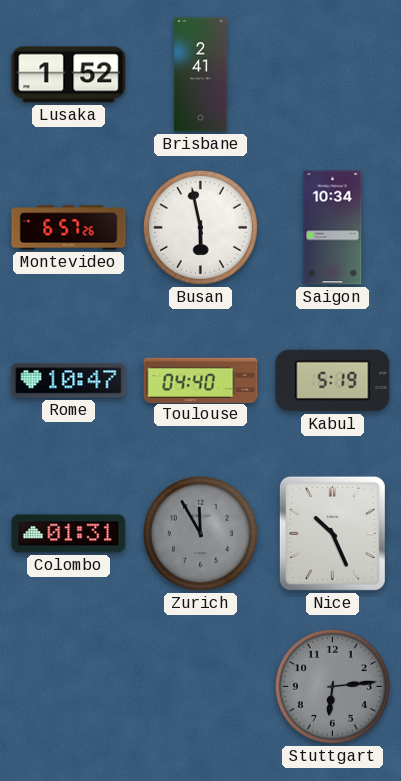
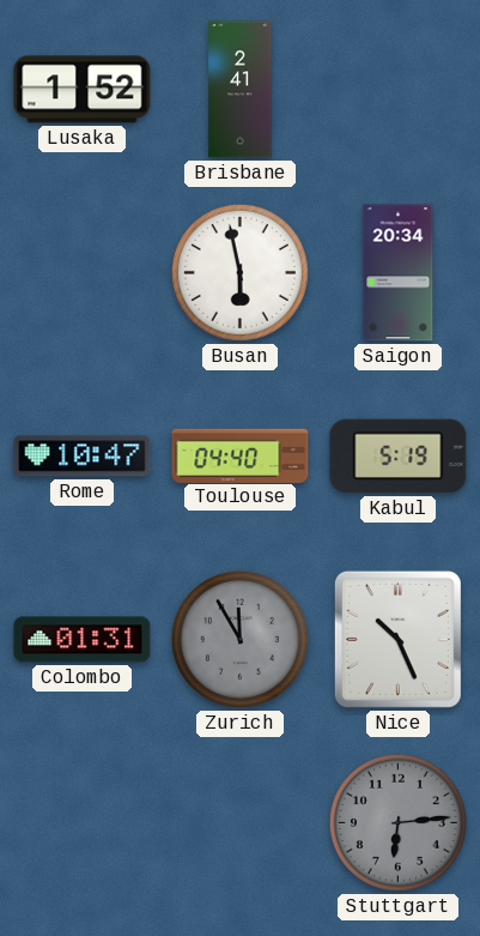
Montevideo: 6:57 -> none
Saigon: 10:34 -> 20:34
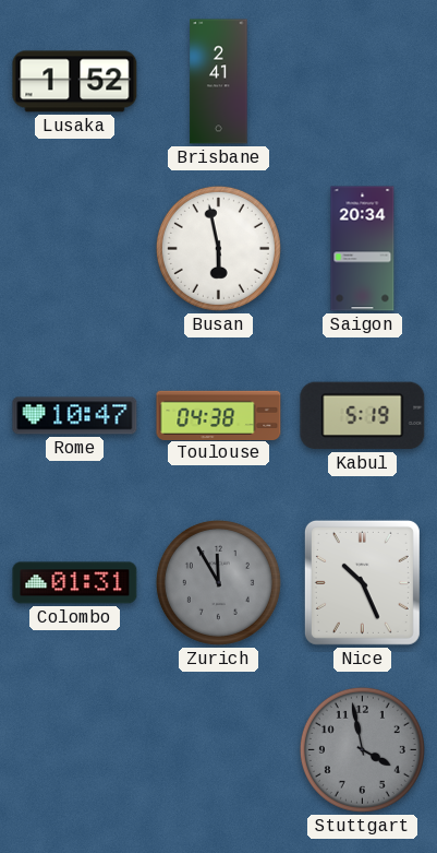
Toulouse: 04:40 -> 04:38
Stuttgart: 6:14 -> 3:58
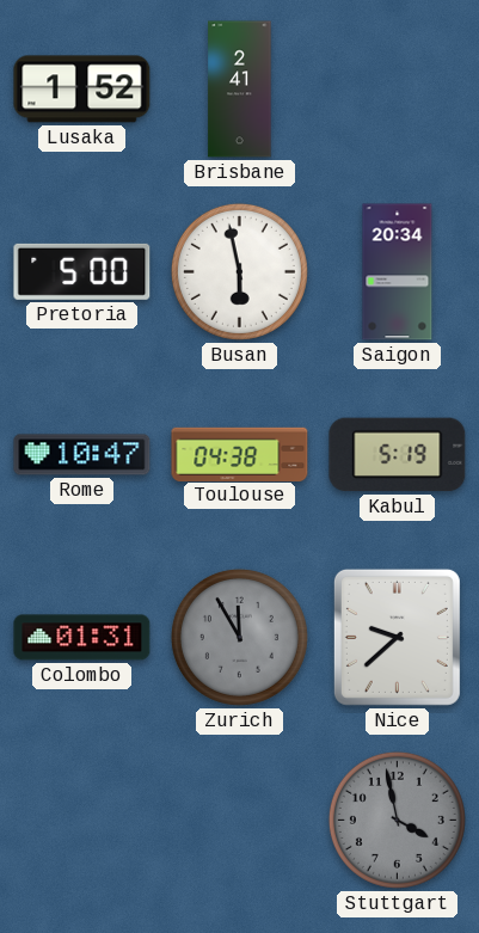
Pretoria: none -> 5:00
Nice: 10:26 -> 9:38
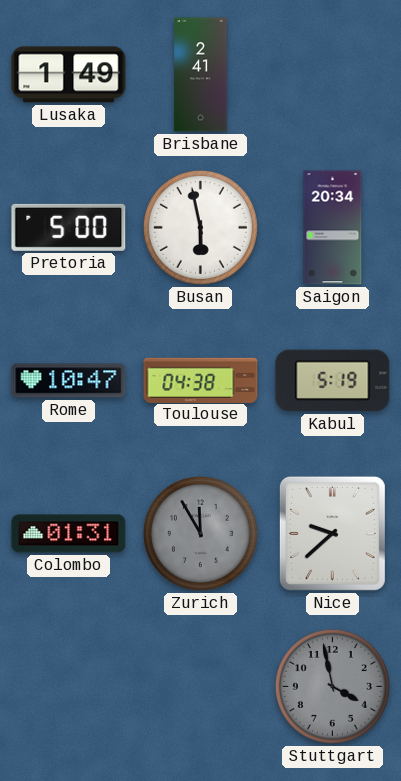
Lusaka: 1:52 -> 1:49
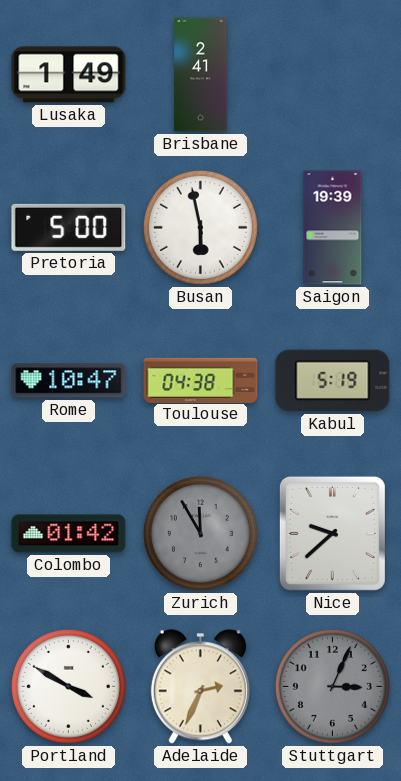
Saigon: 20:34 -> 19:39
Colombo: 01:31 -> 01:42
Portland: none -> 3:50
Adelaide: none -> 2:34
Stuttgart: 3:58 -> 3:04
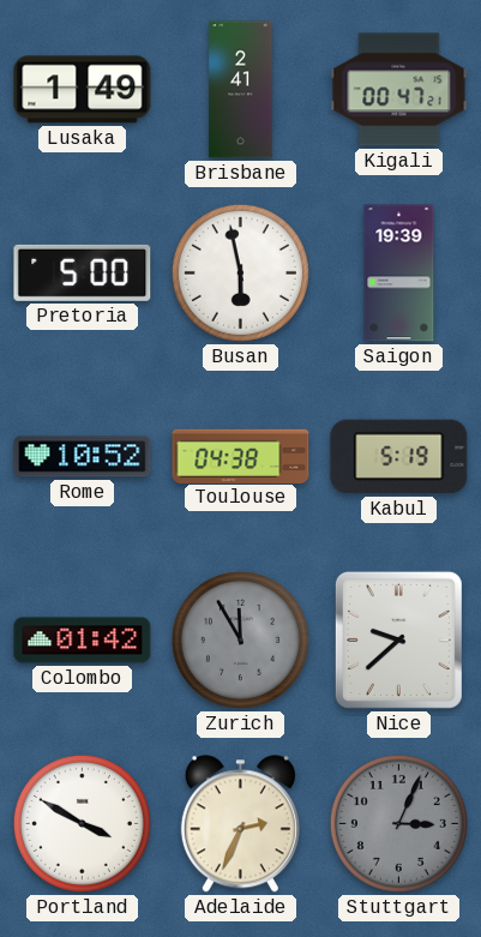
Kigali: none -> 00:47
Rome: 10:47 -> 10:52
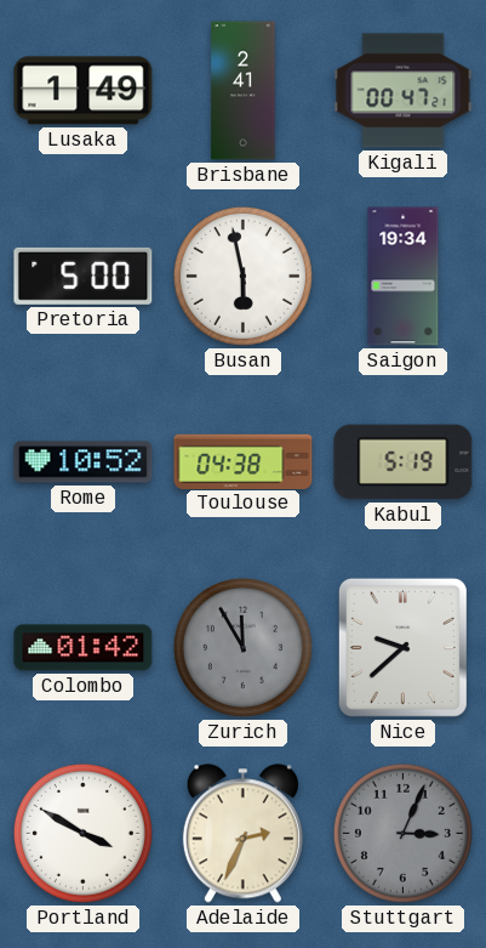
Saigon: 19:39 -> 19:34
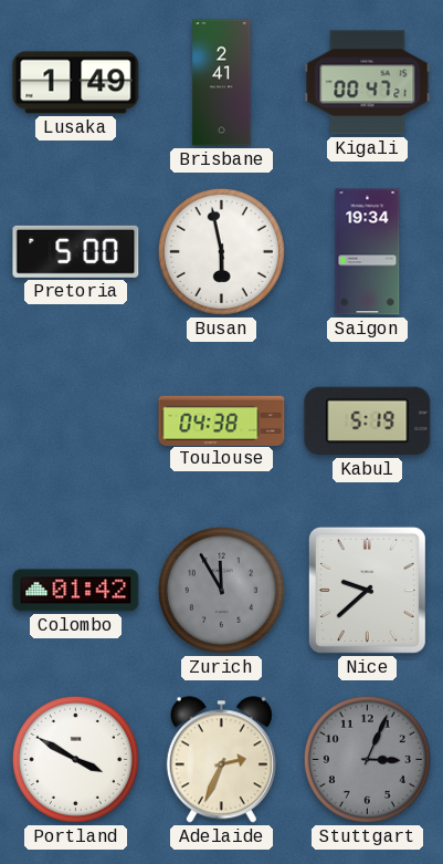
Rome: 10:52 -> none
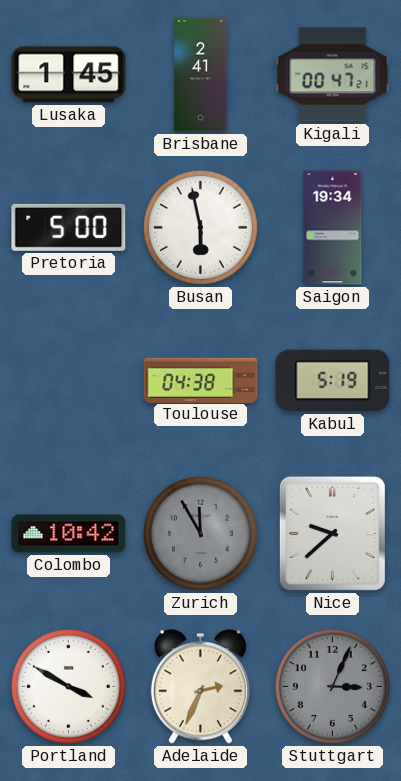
Lusaka: 1:49 -> 1:45
Colombo: 01:42 -> 10:42
